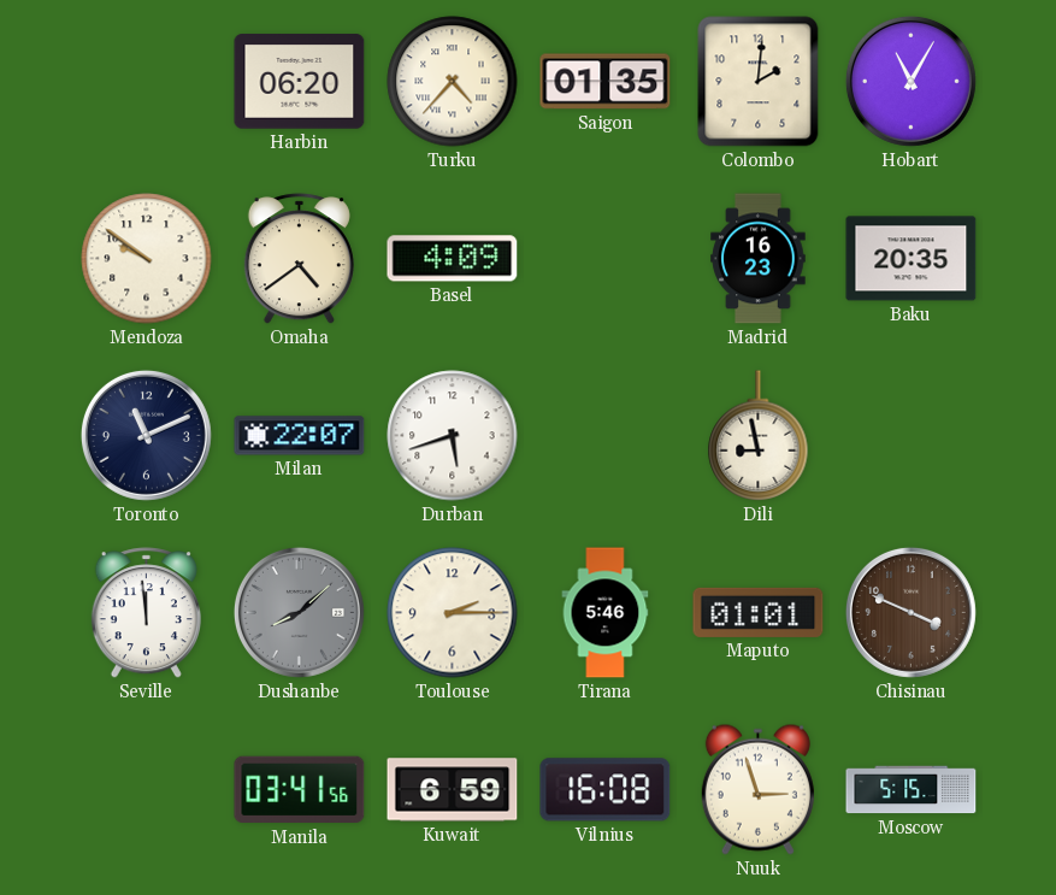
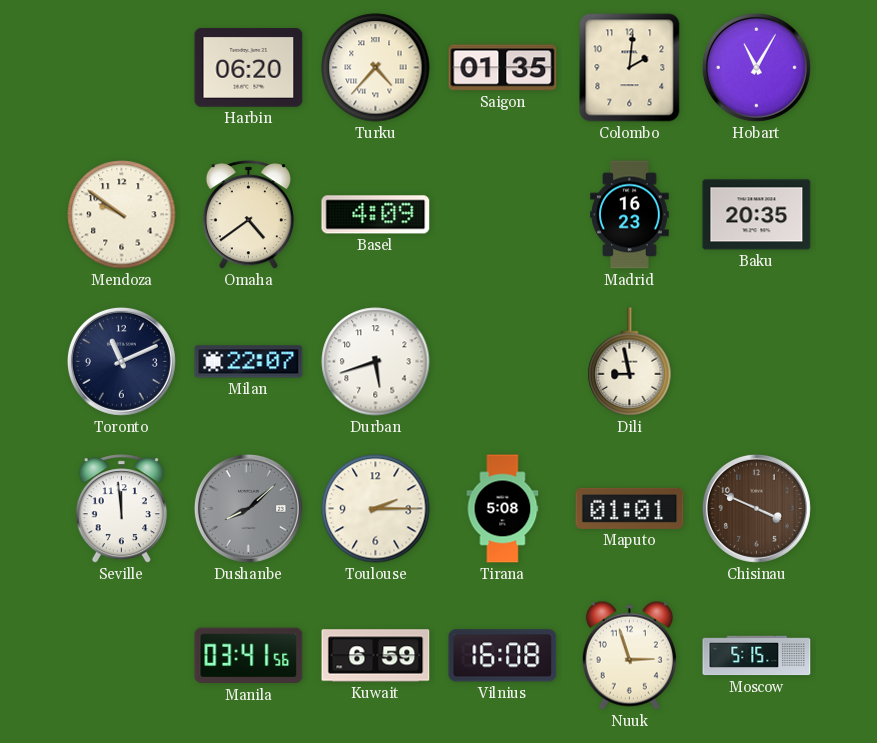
Tirana: 5:46 -> 5:08
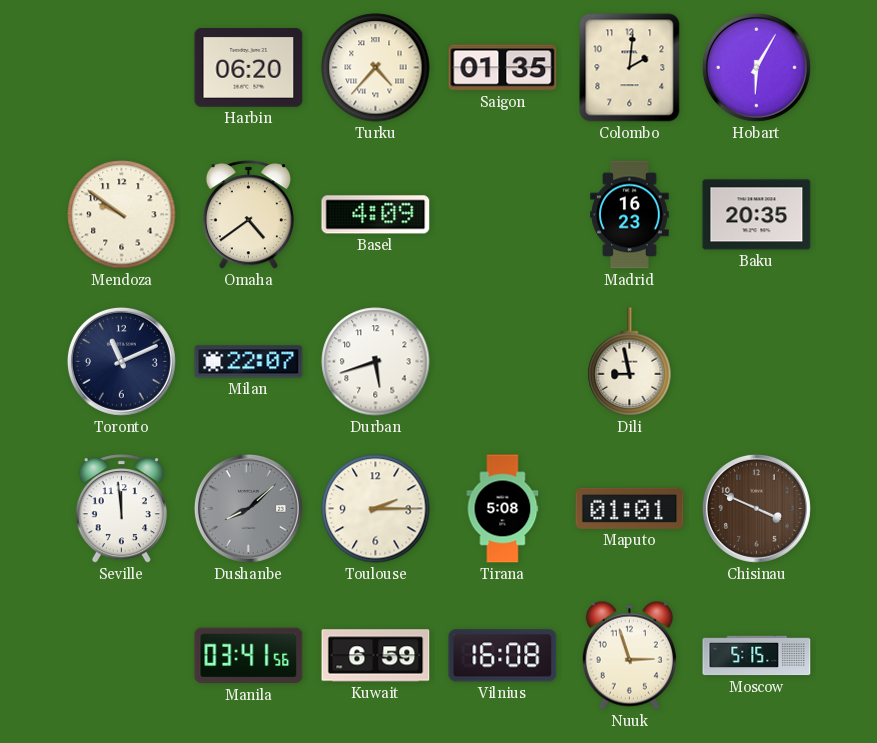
Hobart: 11:05 -> 6:05
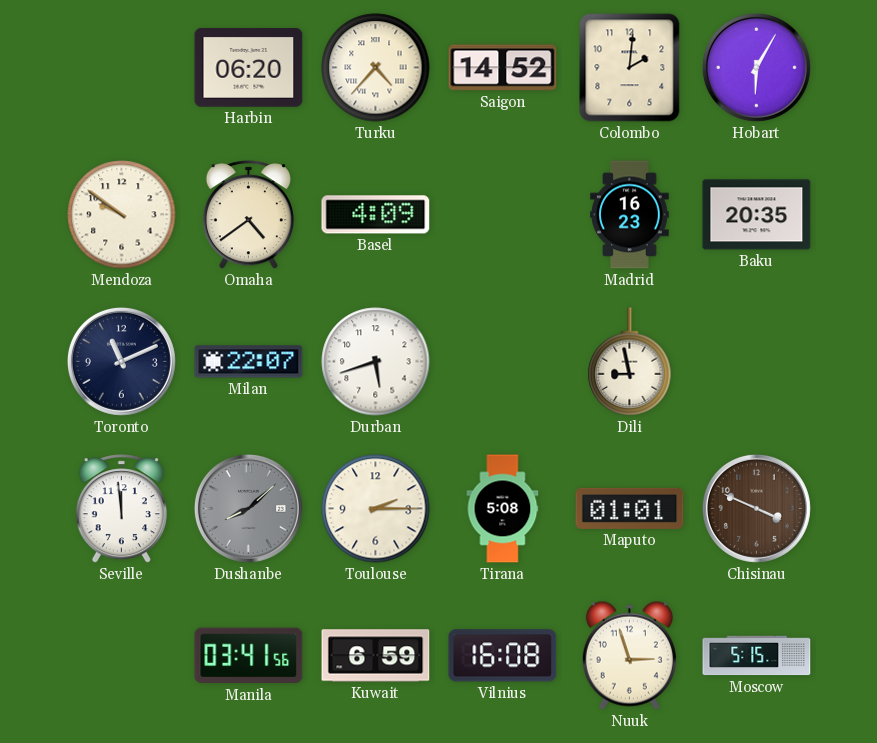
Saigon: 01:35 -> 14:52
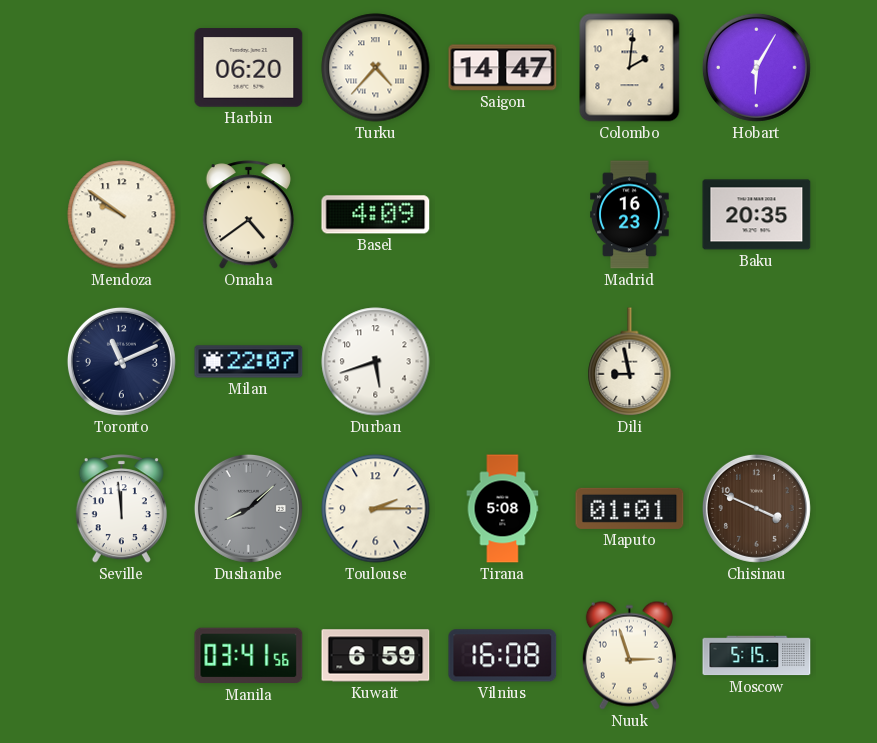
Saigon: 14:52 -> 14:47
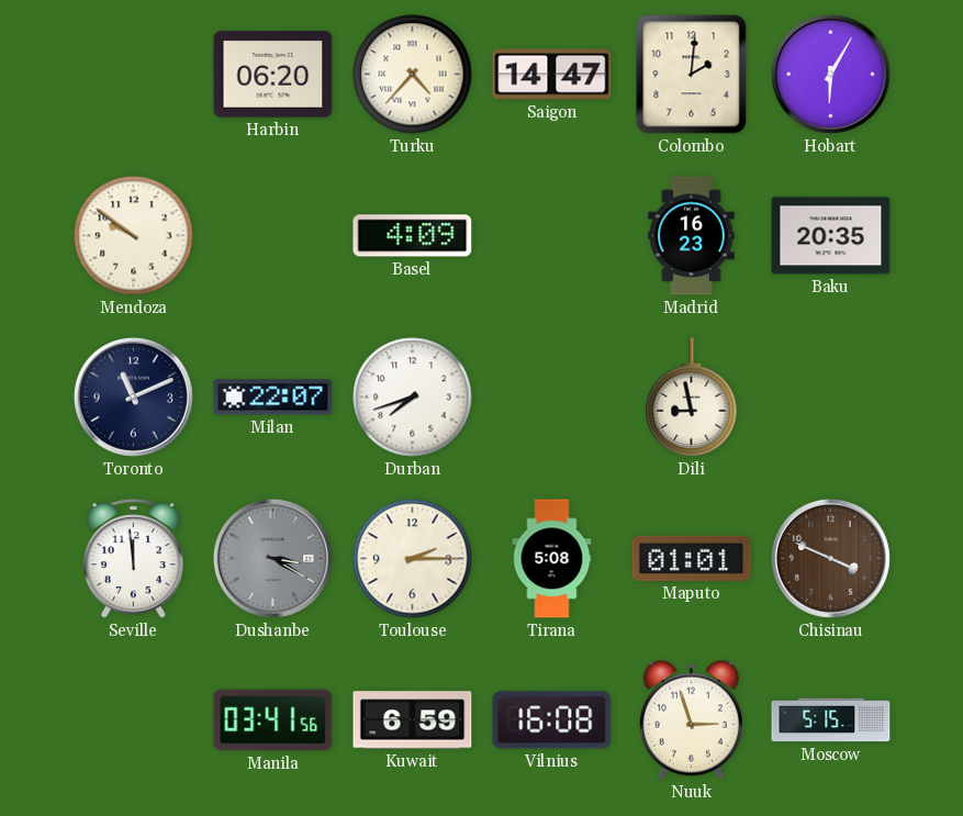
Omaha: 4:39 -> none
Durban: 5:42 -> 7:42
Dushanbe: 8:08 -> 3:20
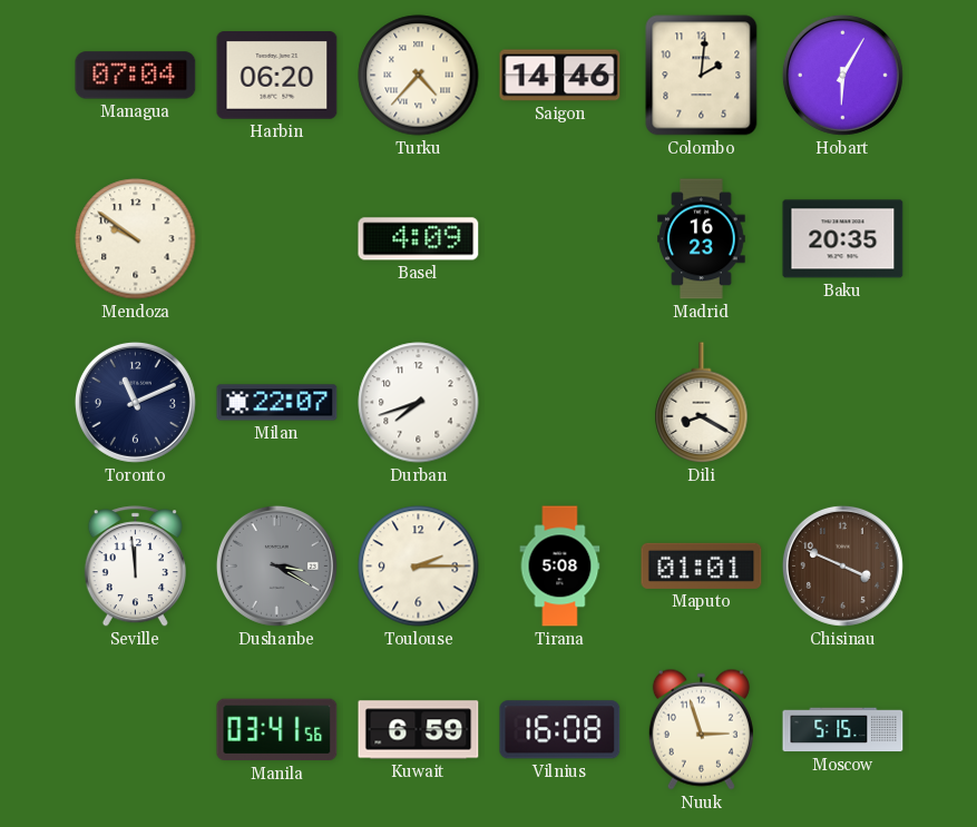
Managua: none -> 07:04
Saigon: 14:47 -> 14:46
Dili: 8:58 -> 8:20
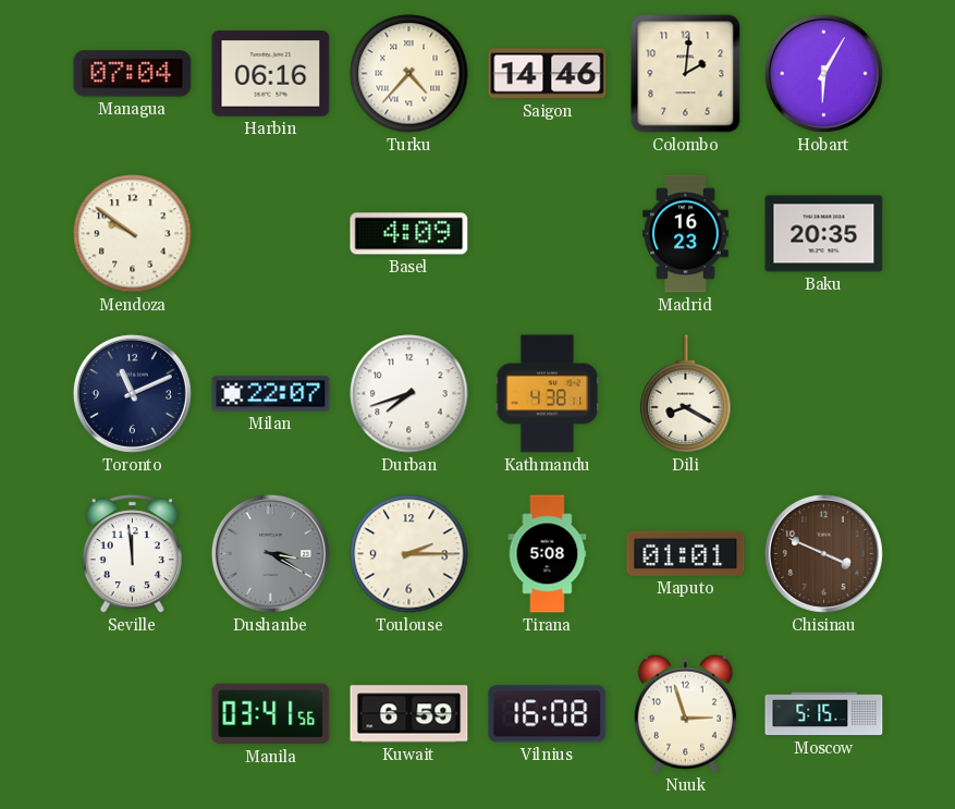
Harbin: 06:20 -> 06:16
Kathmandu: none -> 4:38
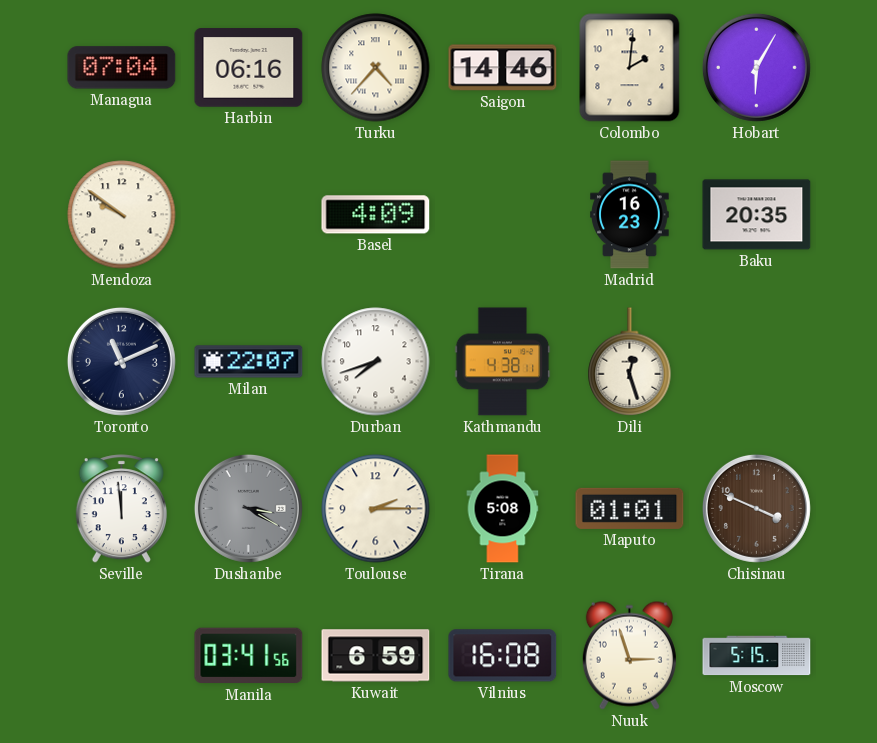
Dili: 8:20 -> 12:27
